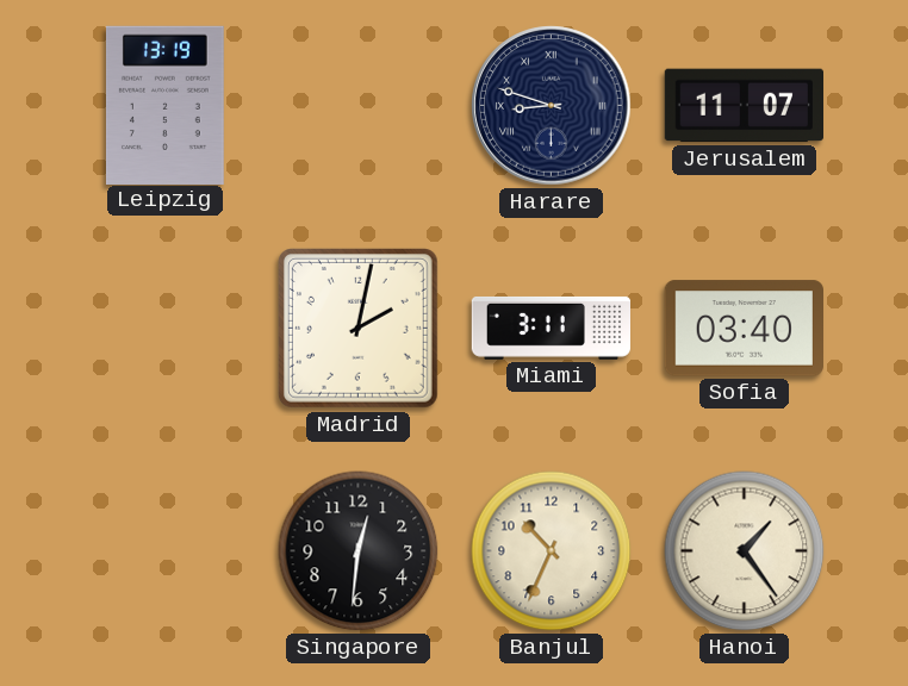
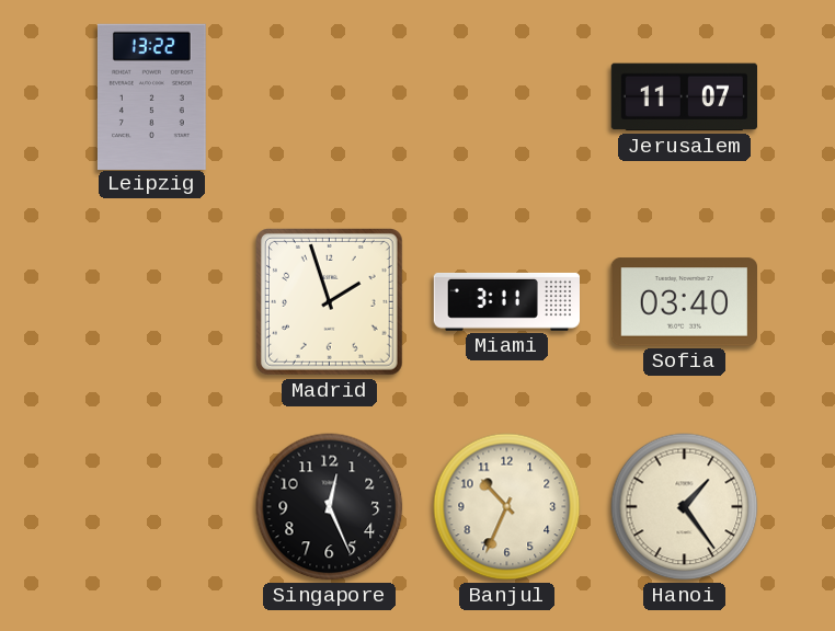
Leipzig: 13:19 -> 13:22
Harare: 8:48 -> none
Madrid: 2:02 -> 1:57
Singapore: 12:31 -> 12:26
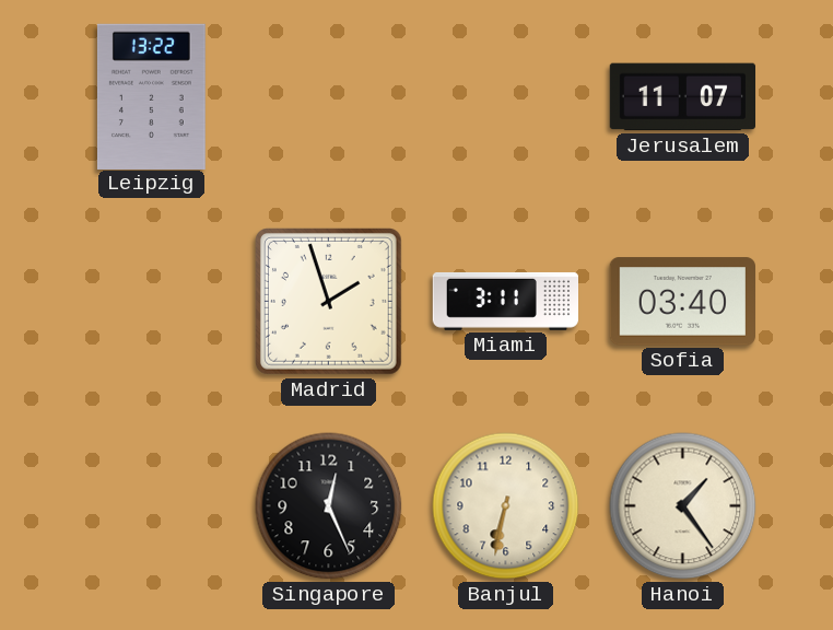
Banjul: 10:34 -> 6:32
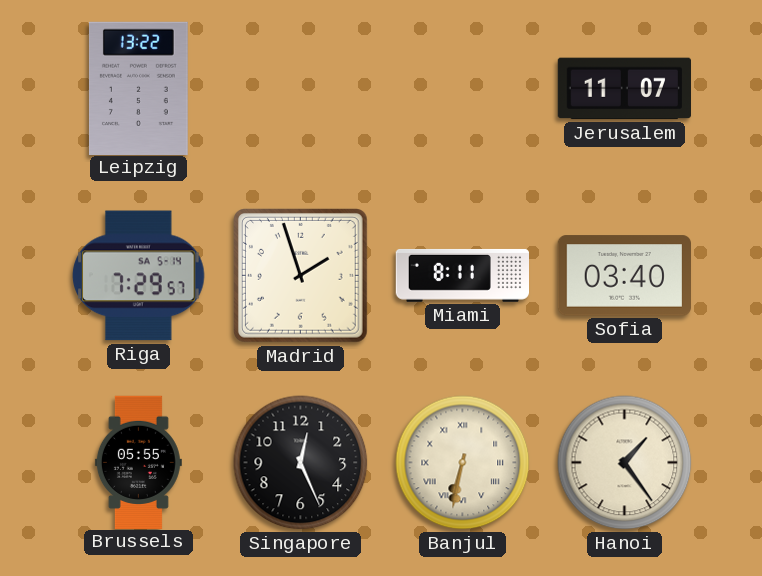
Riga: none -> 7:29
Miami: 3:11 -> 8:11
Brussels: none -> 05:55
Banjul numerals: Arabic -> Roman
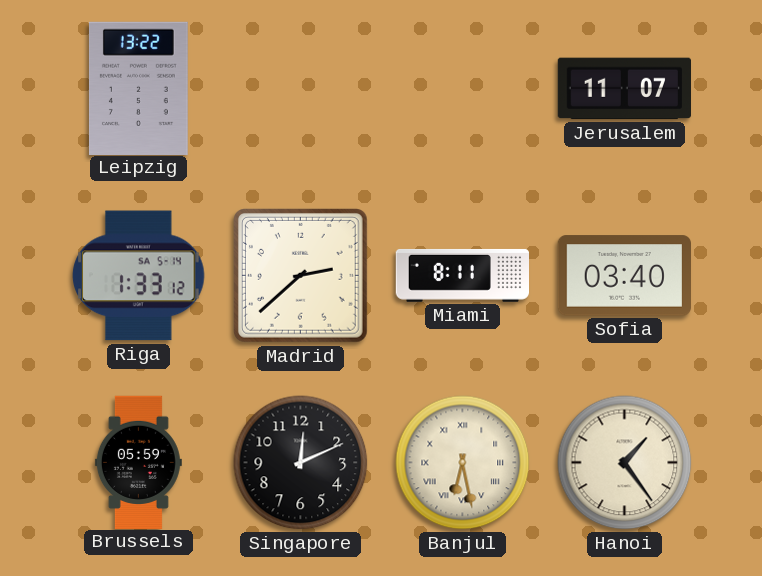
Riga: 7:29 -> 1:33
Madrid: 1:57 -> 2:38
Brussels: 05:55 -> 05:59
Singapore: 12:26 -> 12:11
Banjul: 6:32 -> 6:28
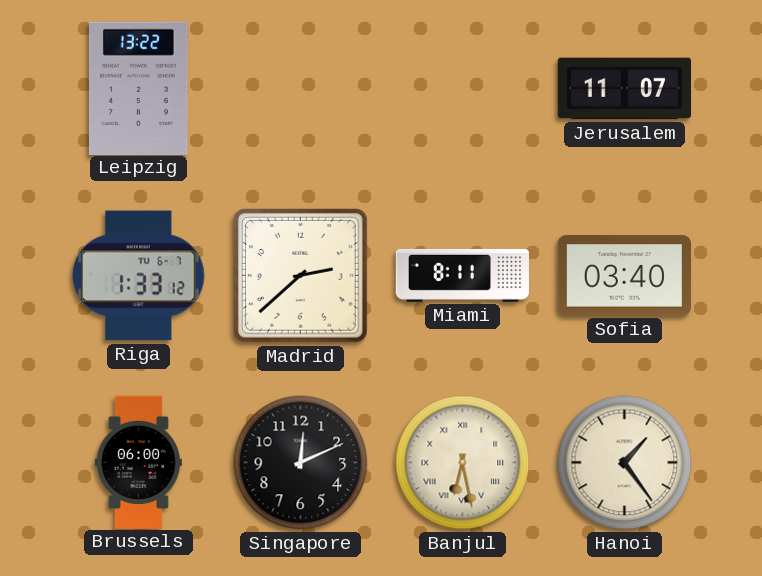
Riga date: SA 5-14 -> TU 6-7
Brussels: 05:59 -> 06:00
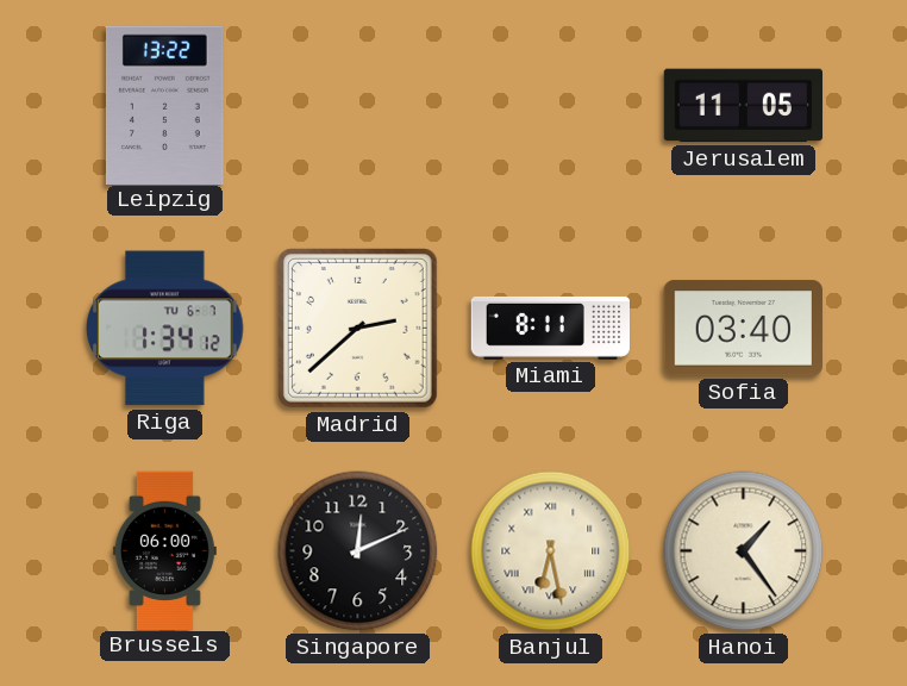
Jerusalem: 11:07 -> 11:05
Riga: 1:33 -> 1:34
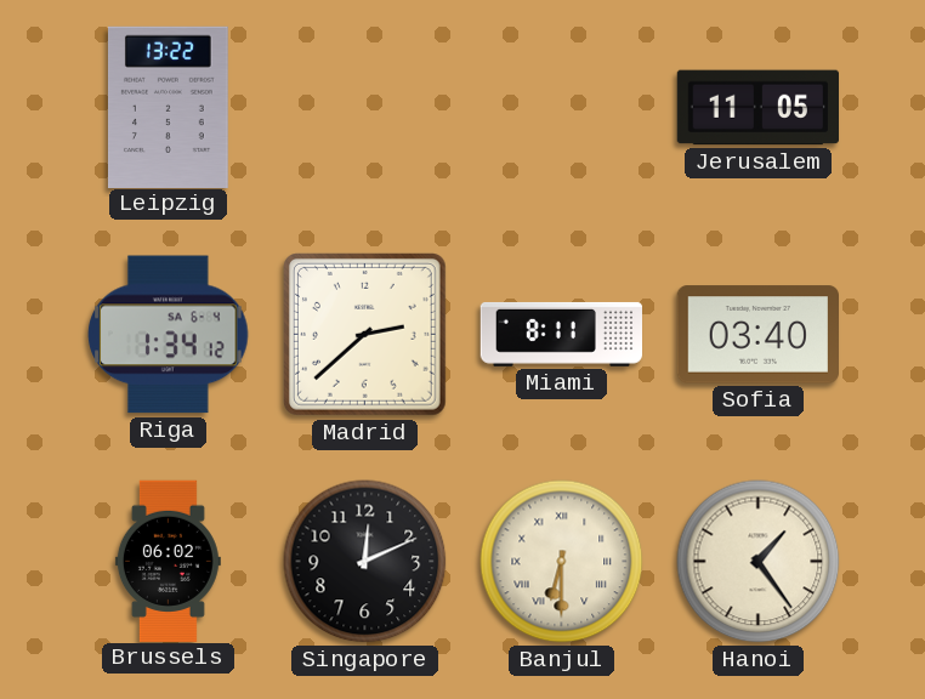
Riga date: TU 6-7 -> SA 6-4
Brussels: 06:00 -> 06:02
Banjul: 6:28 -> 6:30
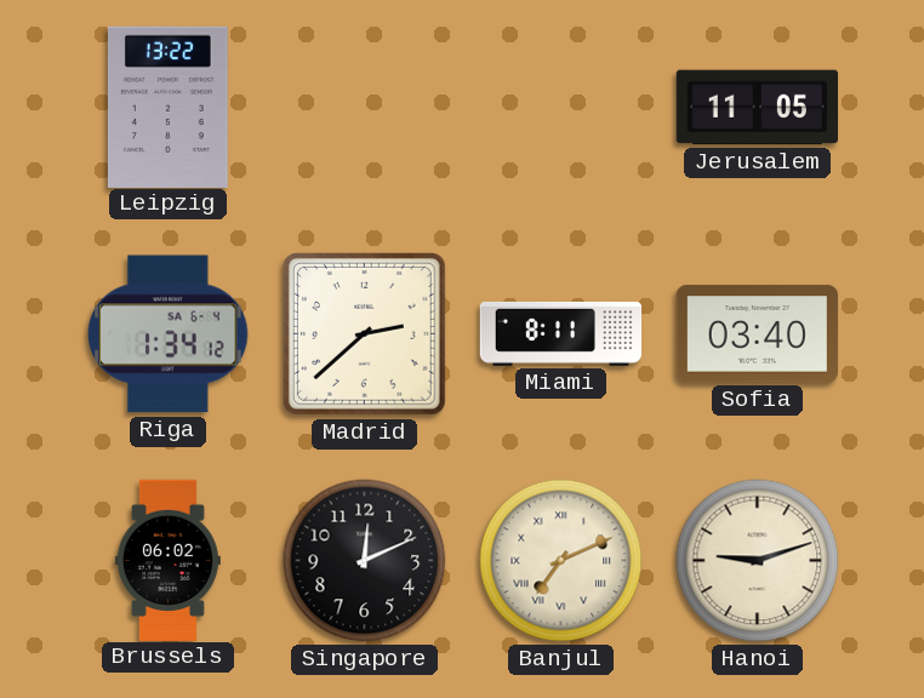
Banjul: 6:30 -> 7:11
Hanoi: 1:24 -> 9:12
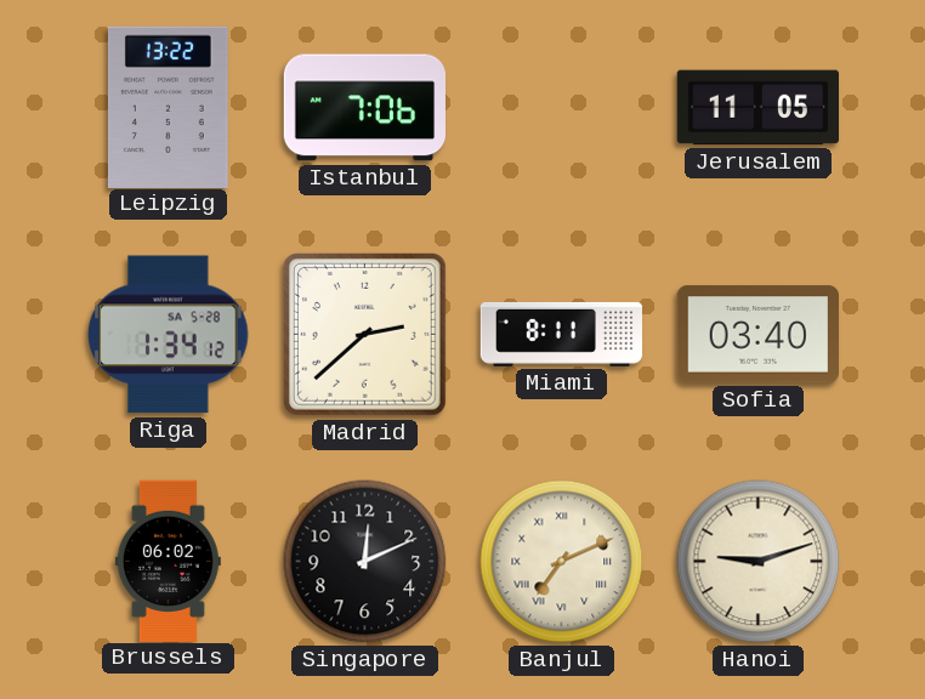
Istanbul: none -> 7:06
Riga date: SA 6-4 -> SA 5-28
